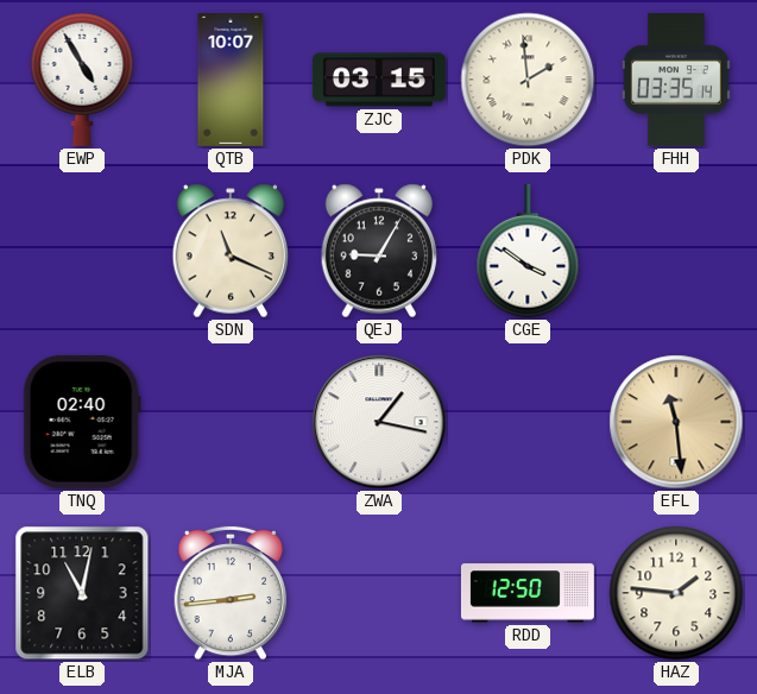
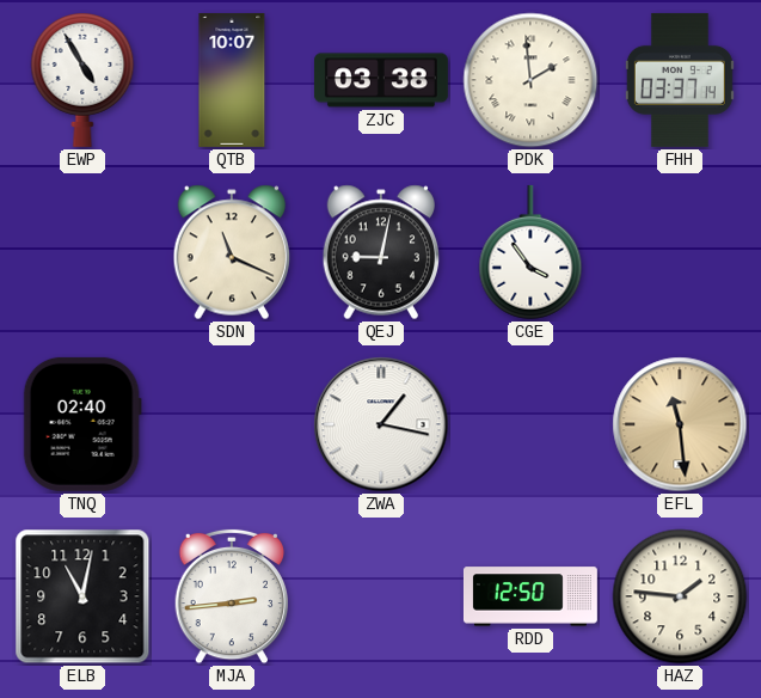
ZJC: 03:15 -> 03:38
FHH: 03:35 -> 03:37
QEJ: 9:05 -> 9:02
CGE: 3:51 -> 3:54
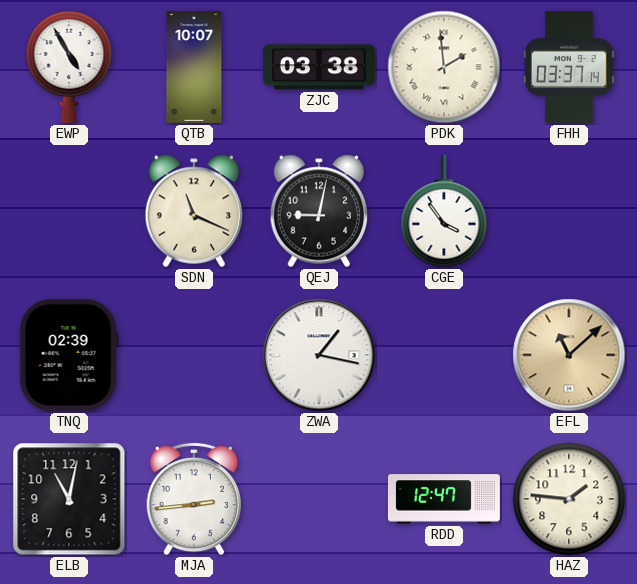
TNQ: 02:40 -> 02:39
EFL: 11:29 -> 11:08
RDD: 12:50 -> 12:47
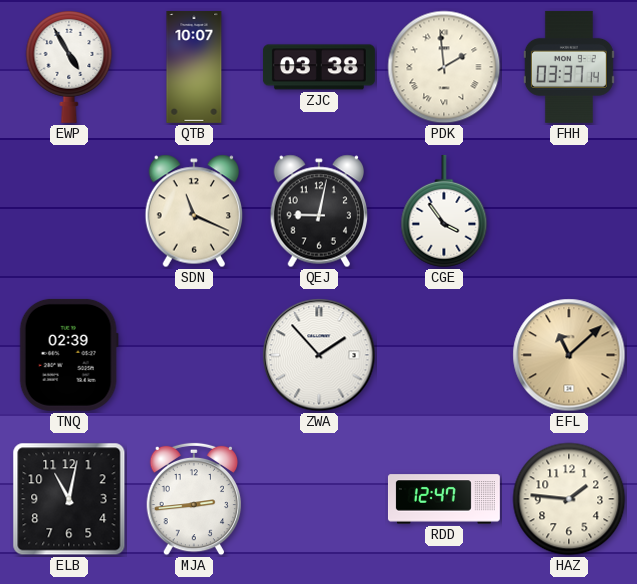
ZWA: 1:17 -> 1:53
